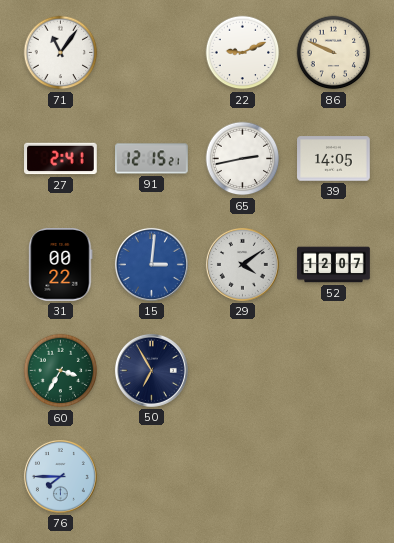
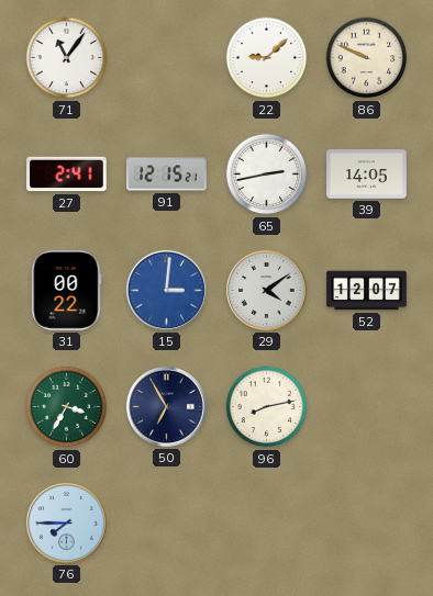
22: 9:11 -> 9:08
96: none -> 8:13
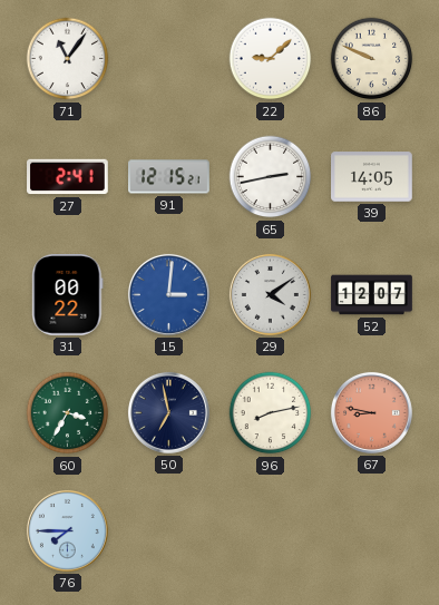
50: 6:55 -> 6:58
67: none -> 8:47
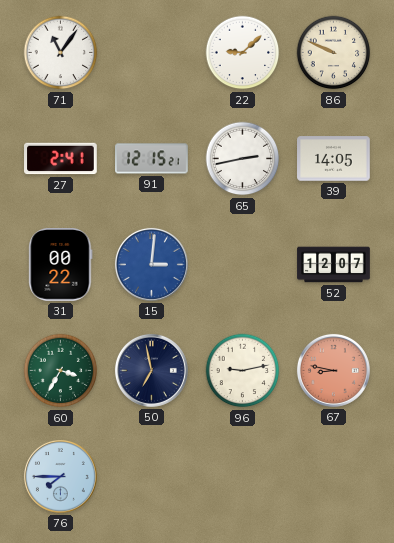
29: 4:09 -> none
96: 8:13 -> 9:13
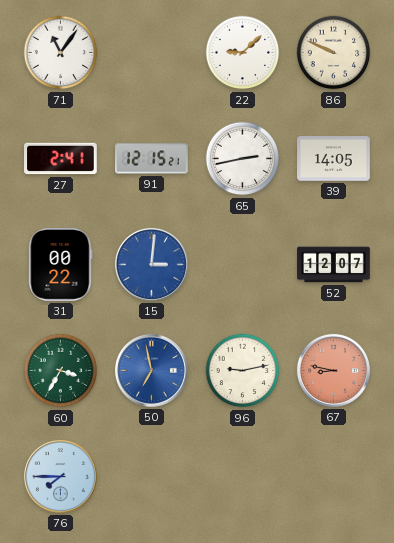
50 dial: navy -> blue
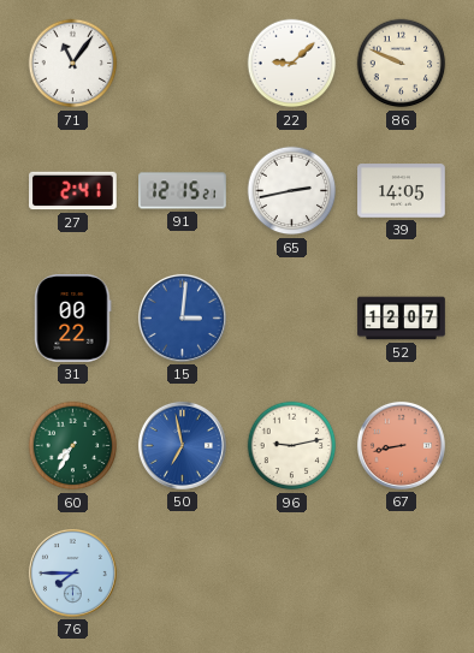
60: 3:35 -> 7:35
67: 8:47 -> 8:43
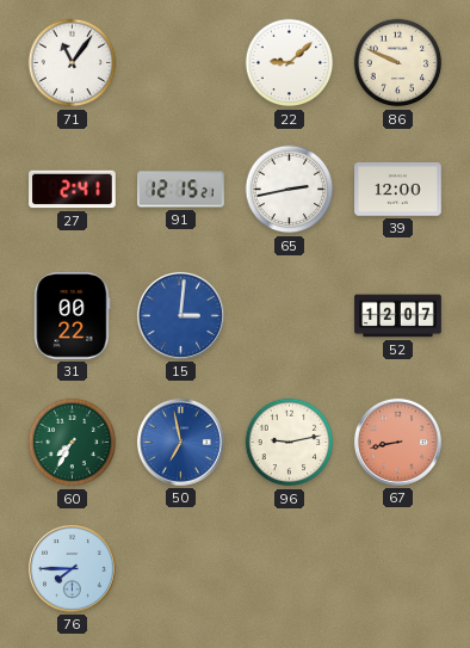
39: 14:05 -> 12:00
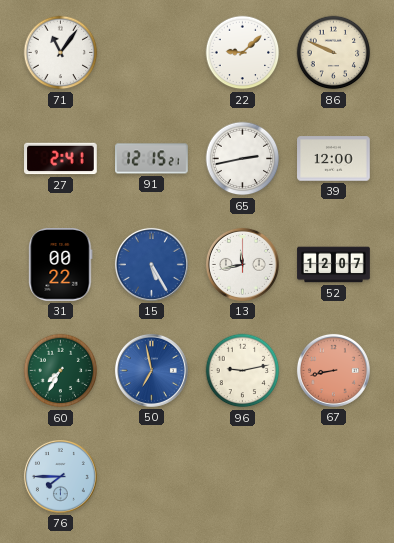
15: 3:01 -> 5:25
13: none -> 11:43
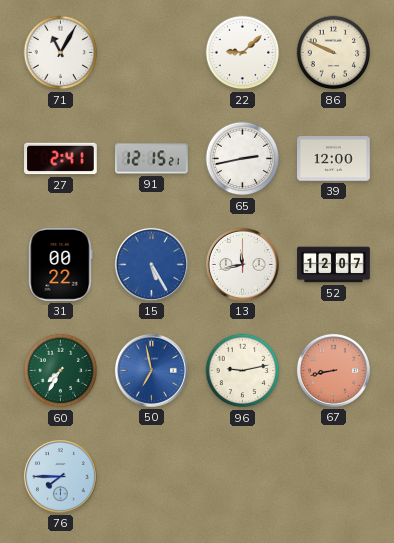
71: 11:06 -> 11:05
